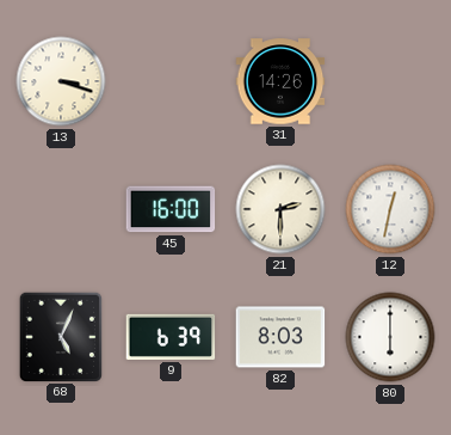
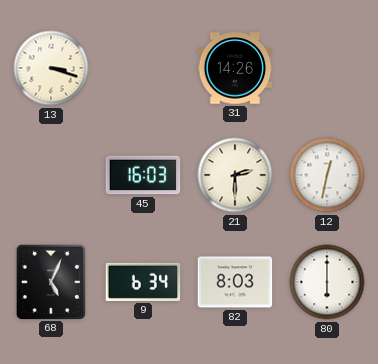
45: 16:00 -> 16:03
9: 6:39 -> 6:34
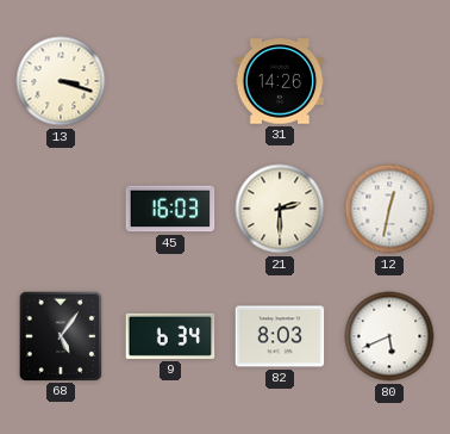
68: 5:04 -> 5:06
80: 6:00 -> 5:41
